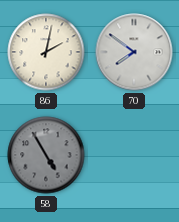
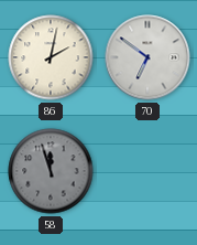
70: 7:51 -> 6:51
58: 4:55 -> 11:57
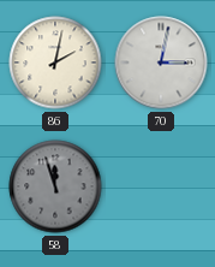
70: 6:51 -> 3:02
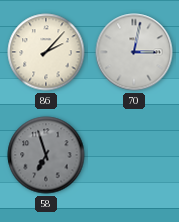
86: 2:02 -> 2:07
58: 11:57 -> 6:57
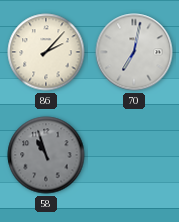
70: 3:02 -> 7:02
58: 6:57 -> 10:57
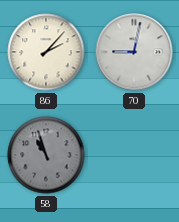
70: 7:02 -> 9:02
